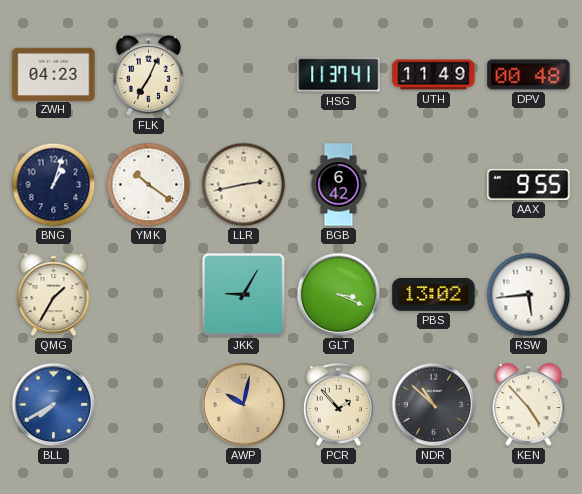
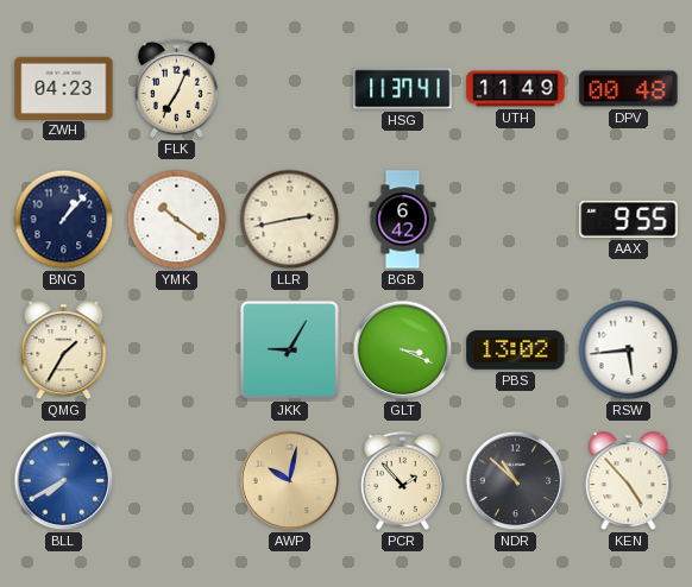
BNG: 1:03 -> 1:07
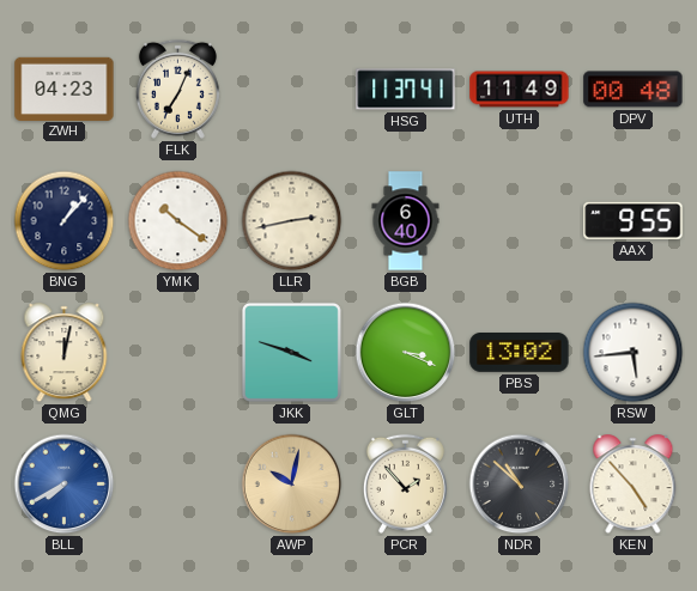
BGB: 6:42 -> 6:40
QMG: 1:35 -> 12:02
JKK: 9:05 -> 3:48
